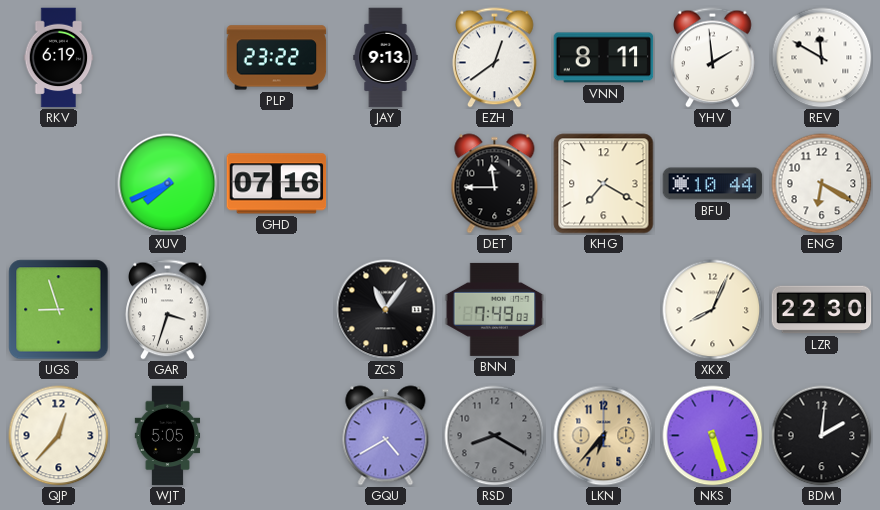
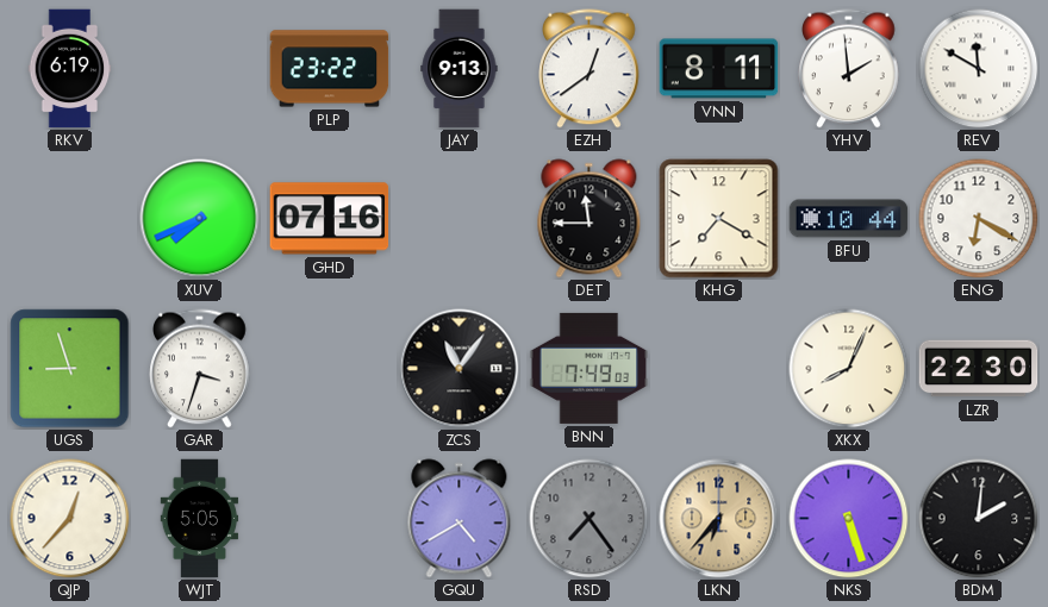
RSD: 8:20 -> 7:24
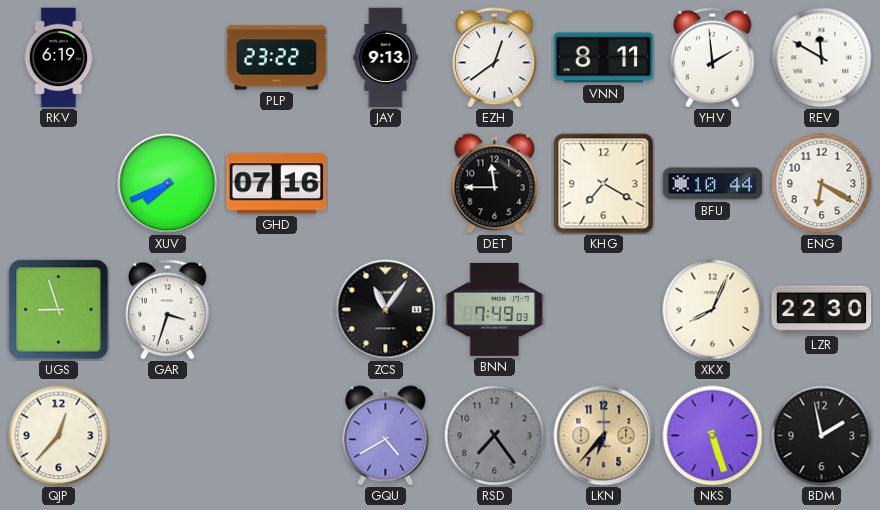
WJT: 5:05 -> none
BDM: 2:01 -> 1:58
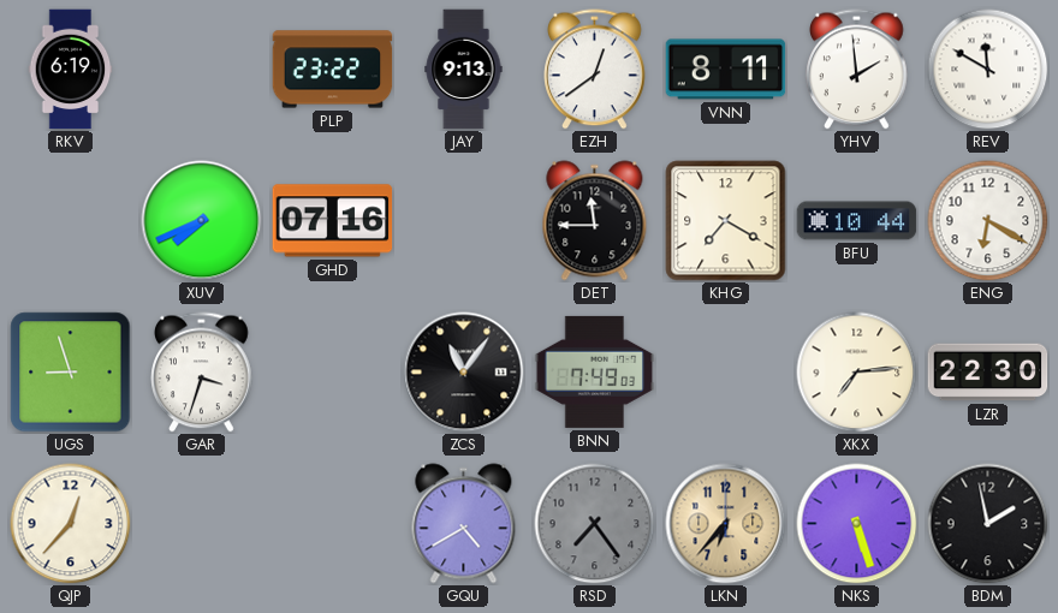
XKX: 8:04 -> 7:14
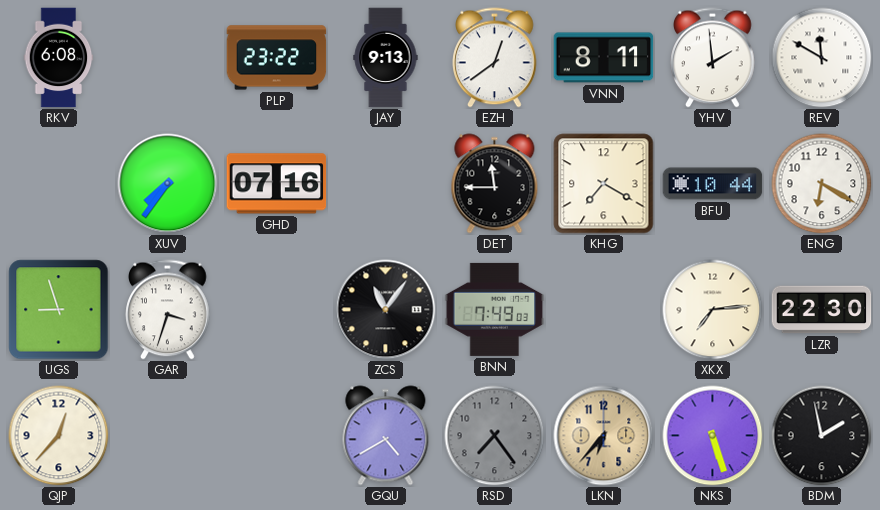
RKV: 6:19 -> 6:08
XUV: 7:41 -> 7:36
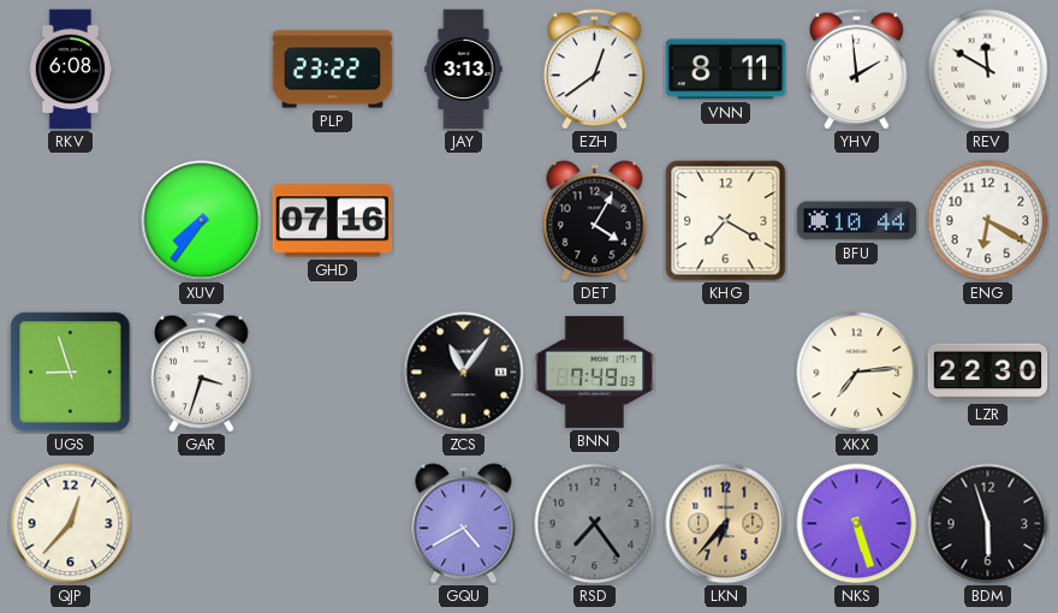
JAY: 9:13 -> 3:13
DET: 11:45 -> 4:05
BDM: 1:58 -> 5:57
